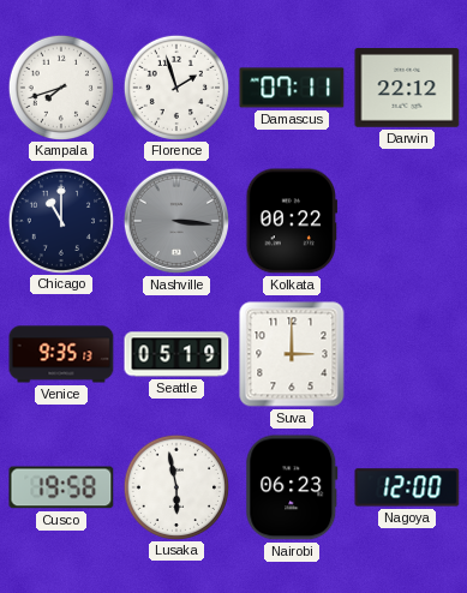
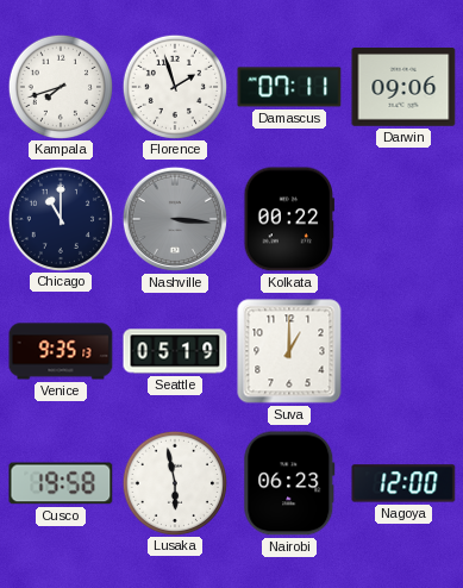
Darwin: 22:12 -> 09:06
Suva: 3:00 -> 1:00
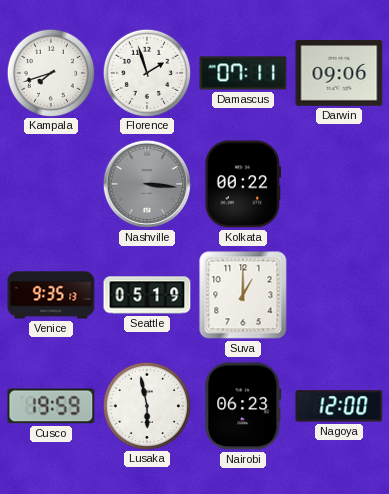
Chicago: 11:00 -> none
Cusco: 19:58 -> 19:59
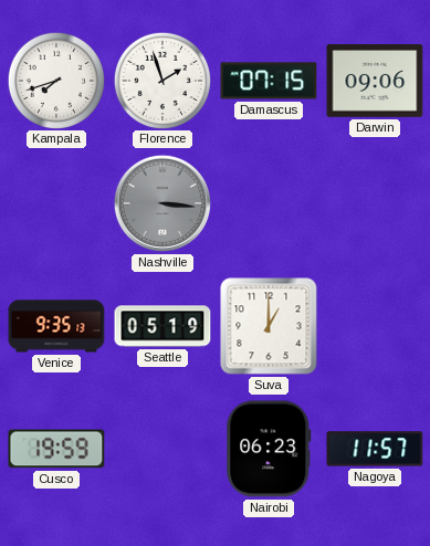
Damascus: 07:11 -> 07:15
Kolkata: 00:22 -> none
Lusaka: 5:58 -> none
Nagoya: 12:00 -> 11:57
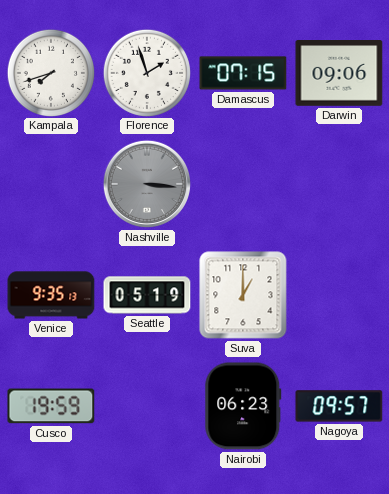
Nagoya: 11:57 -> 09:57
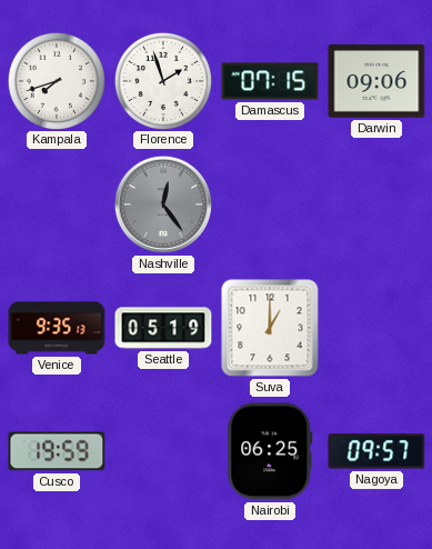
Nashville: 3:16 -> 12:24
Nairobi: 06:23 -> 06:25
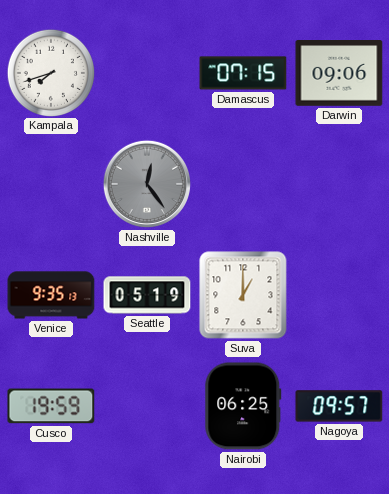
Florence: 1:57 -> none
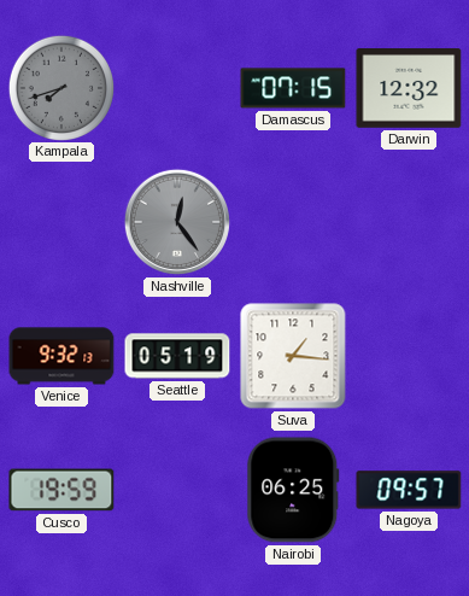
Kampala dial: white -> grey
Darwin: 09:06 -> 12:32
Venice: 9:35 -> 9:32
Suva: 1:00 -> 1:16
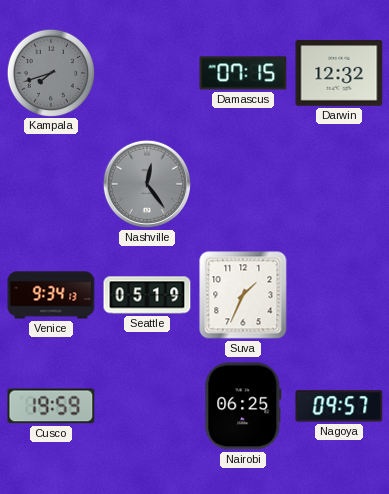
Venice: 9:32 -> 9:34
Suva: 1:16 -> 1:34
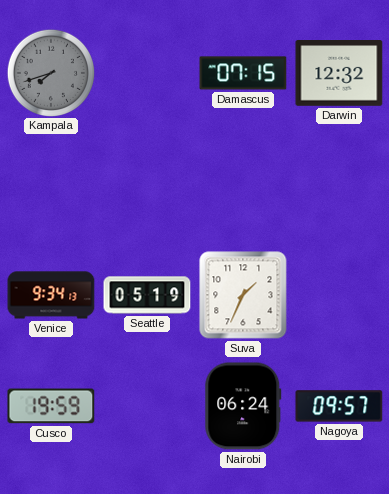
Nashville: 12:24 -> none
Nairobi: 06:25 -> 06:24
